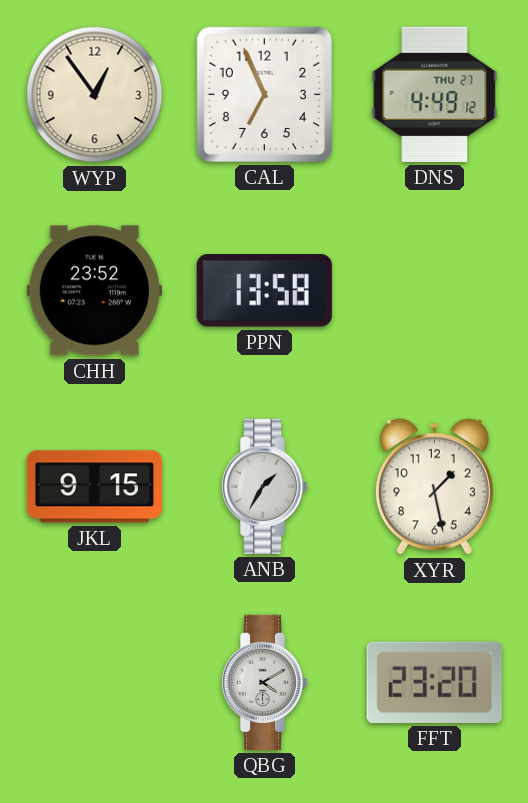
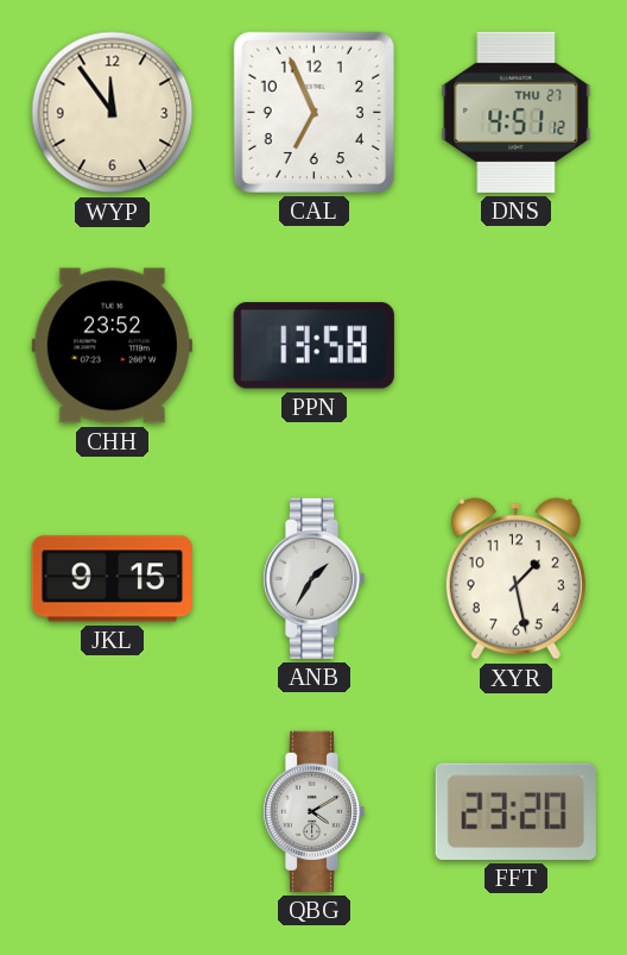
WYP: 12:54 -> 11:54
DNS: 4:49 -> 4:51
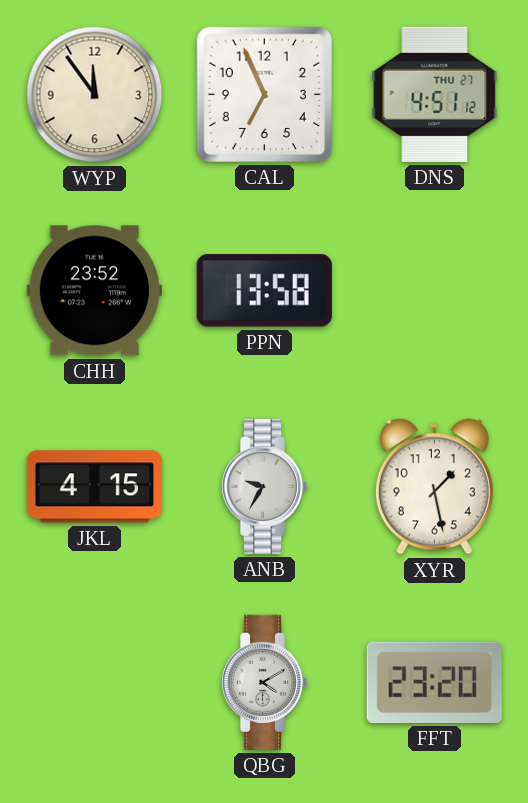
JKL: 9:15 -> 4:15
ANB: 1:35 -> 9:35
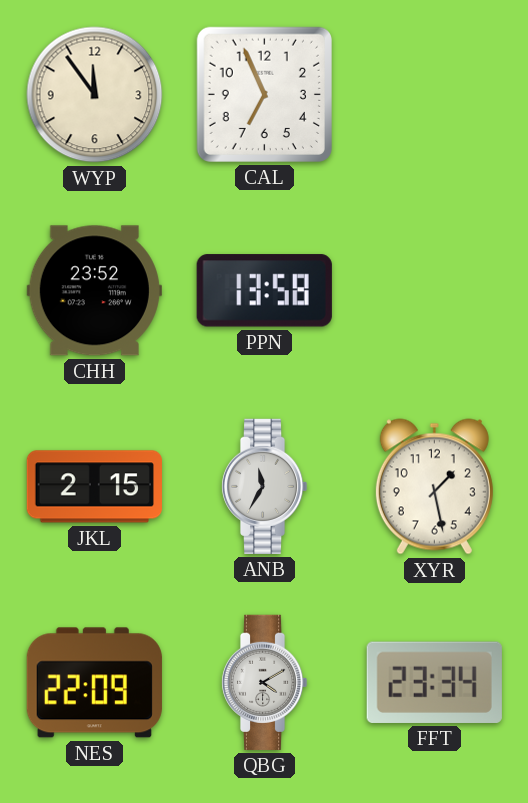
DNS: 4:51 -> none
JKL: 4:15 -> 2:15
ANB: 9:35 -> 11:35
NES: none -> 22:09
FFT: 23:20 -> 23:34
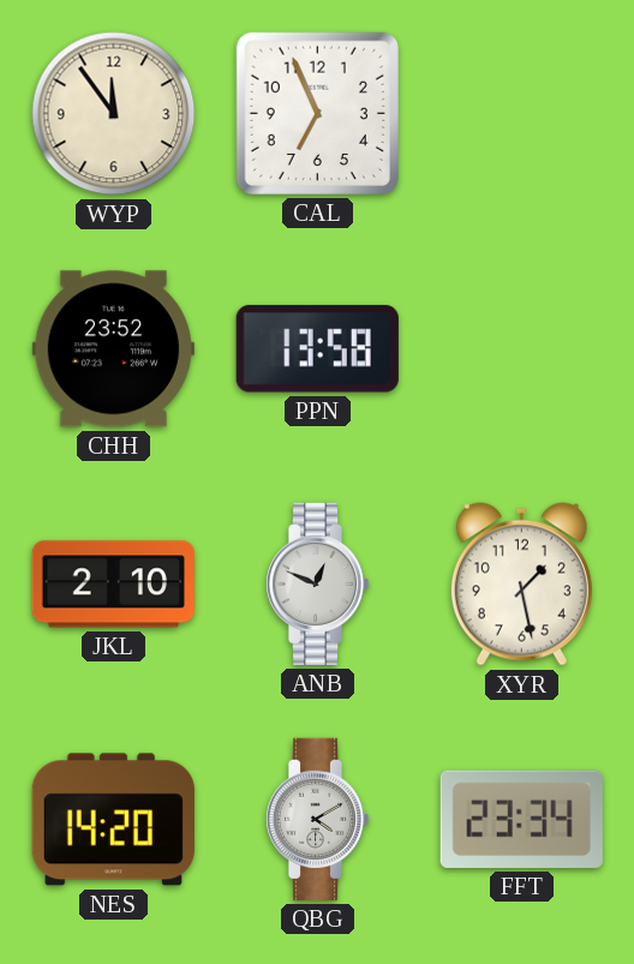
JKL: 2:15 -> 2:10
ANB: 11:35 -> 12:49
NES: 22:09 -> 14:20
